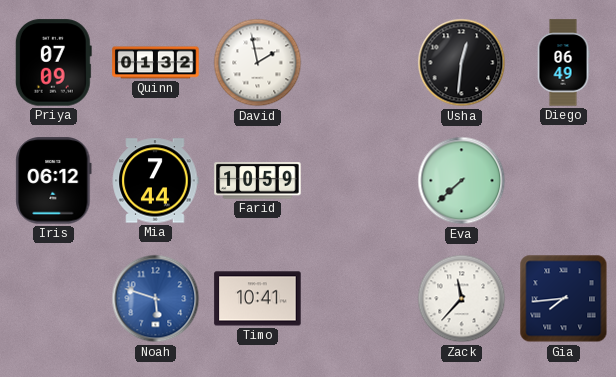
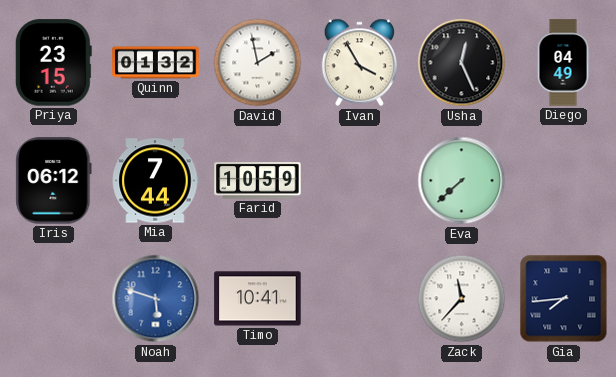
Priya: 07:09 -> 23:15
Ivan: none -> 3:55
Usha: 12:31 -> 12:26
Diego: 06:49 -> 04:49
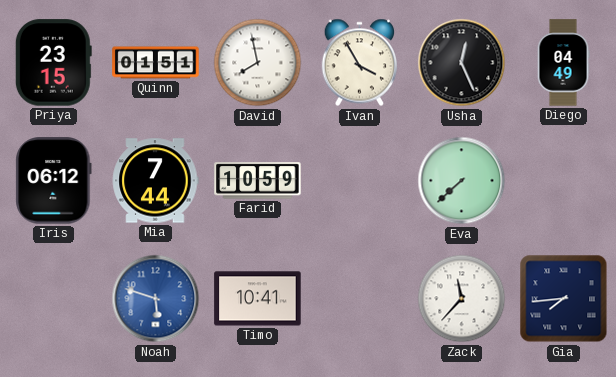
Quinn: 01:32 -> 01:51
David: 1:58 -> 7:58
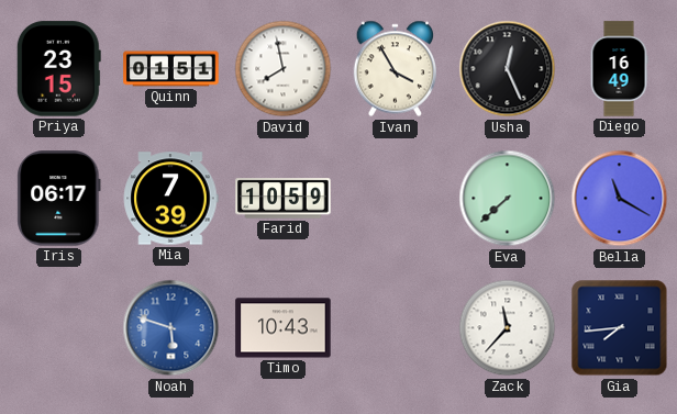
Diego: 04:49 -> 16:49
Iris: 06:12 -> 06:17
Mia: 7:44 -> 7:39
Bella: none -> 11:20
Timo: 10:41 -> 10:43
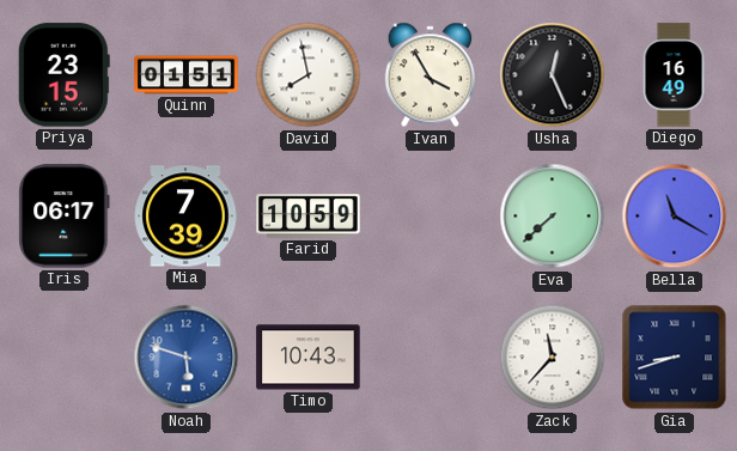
Gia: 7:44 -> 8:42
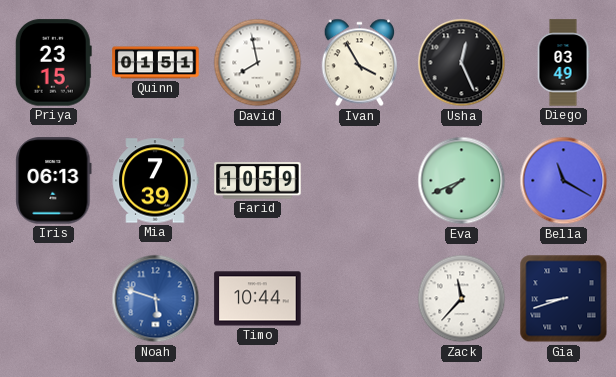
Diego: 16:49 -> 03:49
Iris: 06:17 -> 06:13
Eva: 7:38 -> 7:41
Timo: 10:43 -> 10:44
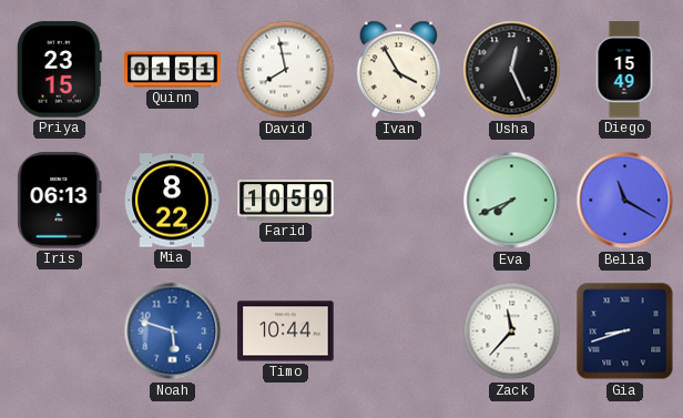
Diego: 03:49 -> 15:49
Mia: 7:39 -> 8:22
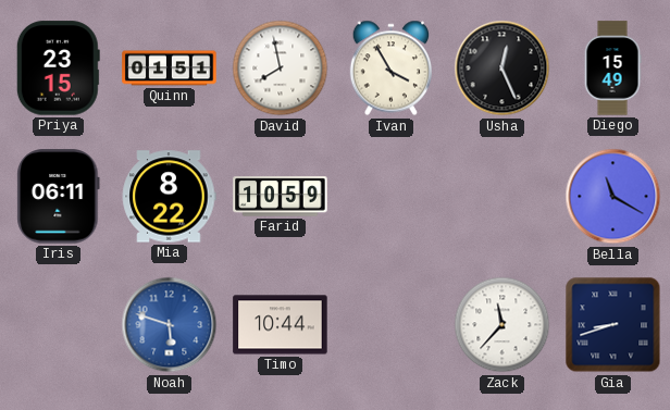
Iris: 06:13 -> 06:11
Eva: 7:41 -> none
